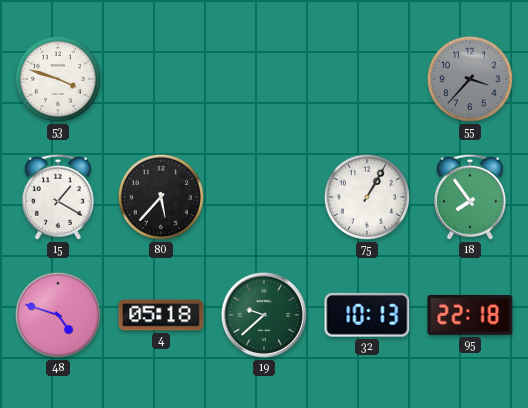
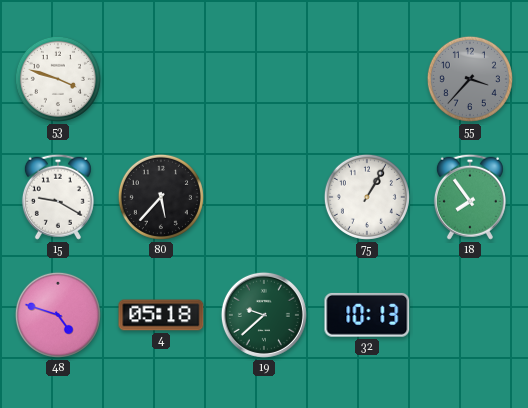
15: 1:20 -> 9:20
95: 22:18 -> none
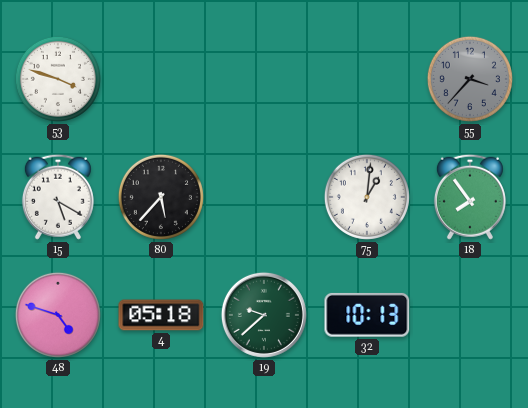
15: 9:20 -> 5:20
75: 1:05 -> 1:01
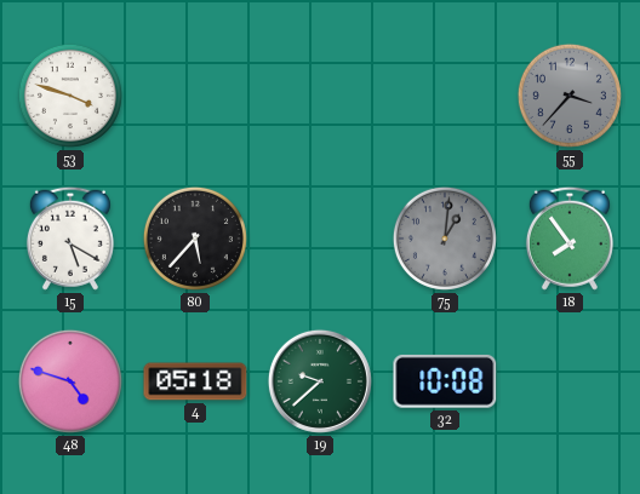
75 dial: white -> grey
32: 10:13 -> 10:08
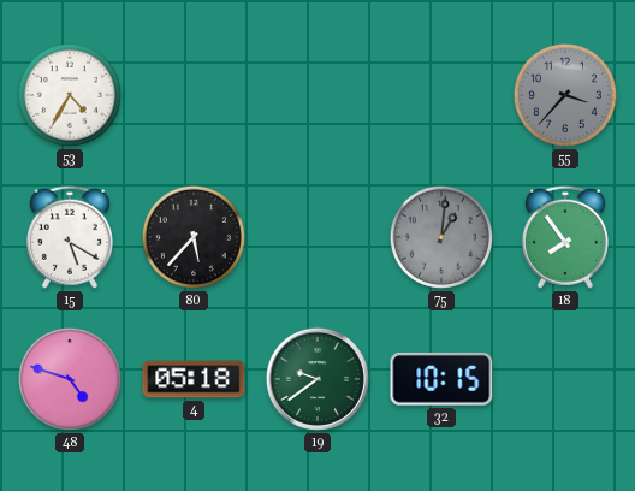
53: 3:48 -> 4:35
19: 9:38 -> 9:39
32: 10:08 -> 10:15
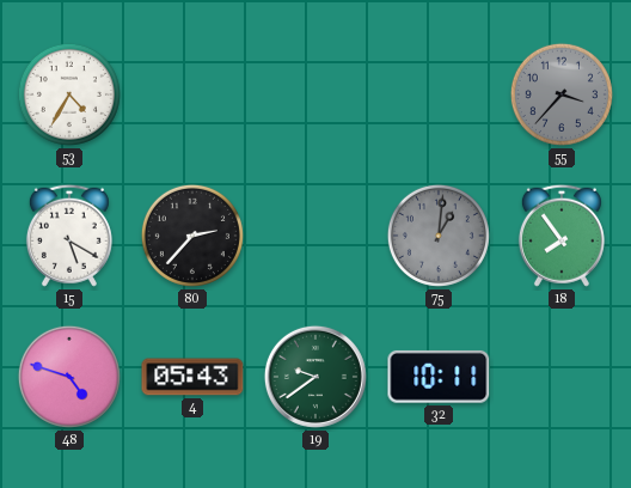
80: 5:37 -> 2:37
4: 05:18 -> 05:43
32: 10:15 -> 10:11
